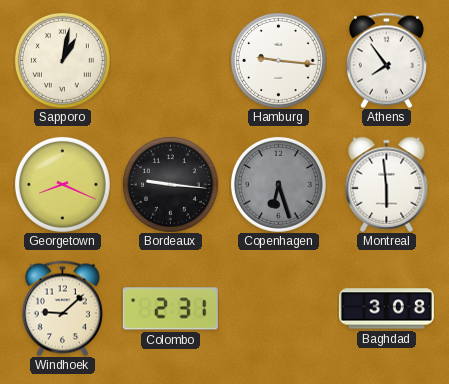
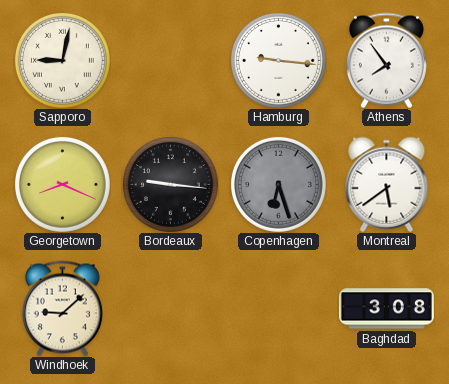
Sapporo: 1:02 -> 9:02
Montreal: 5:59 -> 5:39
Colombo: 2:31 -> none
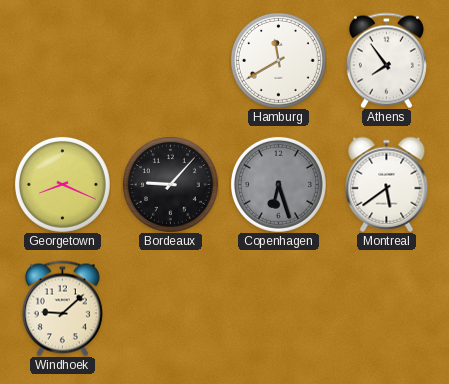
Sapporo: 9:02 -> none
Hamburg: 9:16 -> 11:40
Bordeaux: 9:16 -> 9:07
Baghdad: 3:08 -> none
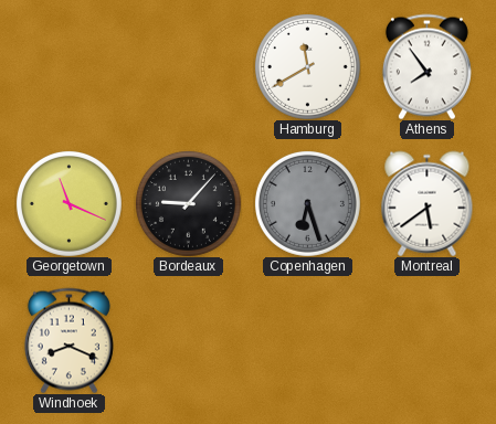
Georgetown: 8:19 -> 11:19
Windhoek: 9:08 -> 8:19
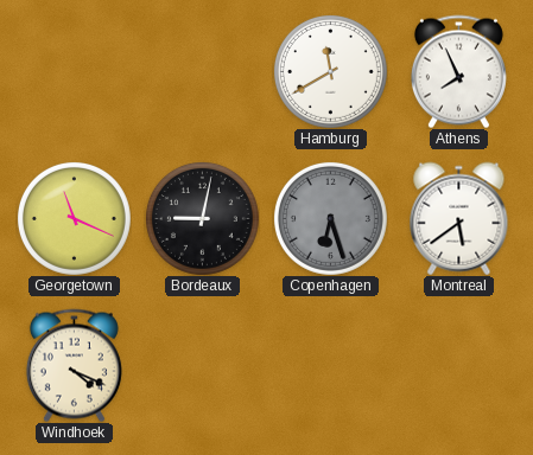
Athens: 7:54 -> 7:56
Bordeaux: 9:07 -> 9:02
Windhoek: 8:19 -> 4:19
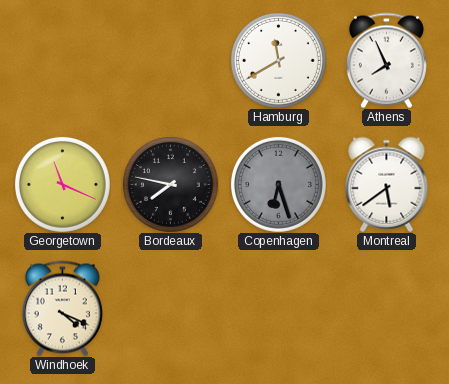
Bordeaux: 9:02 -> 7:47
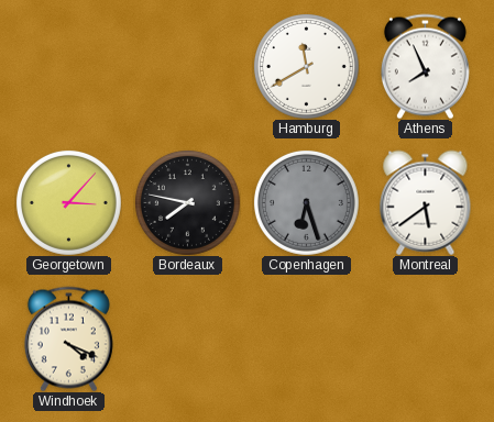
Georgetown: 11:19 -> 3:07
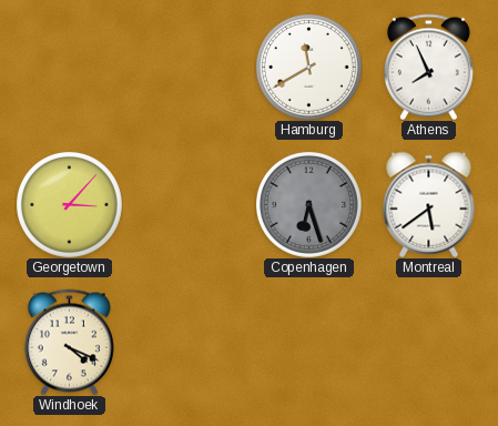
Bordeaux: 7:47 -> none
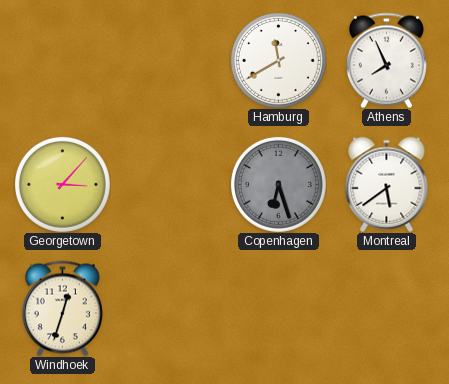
Windhoek: 4:19 -> 12:33
